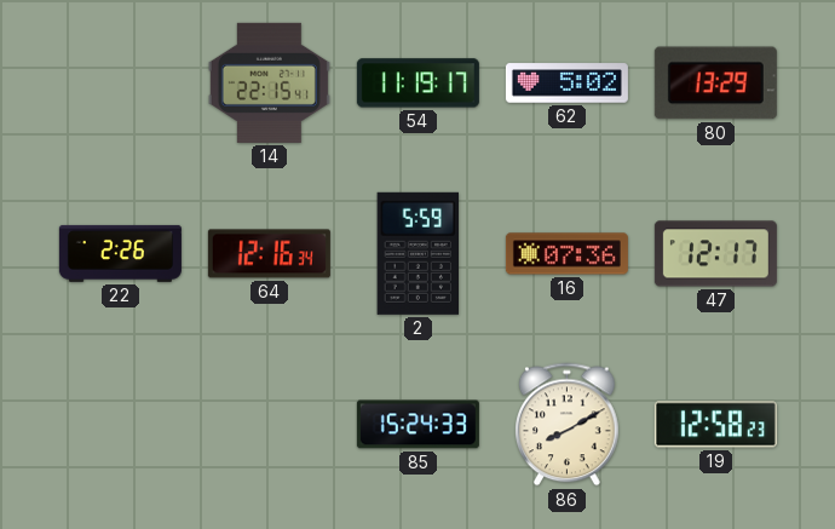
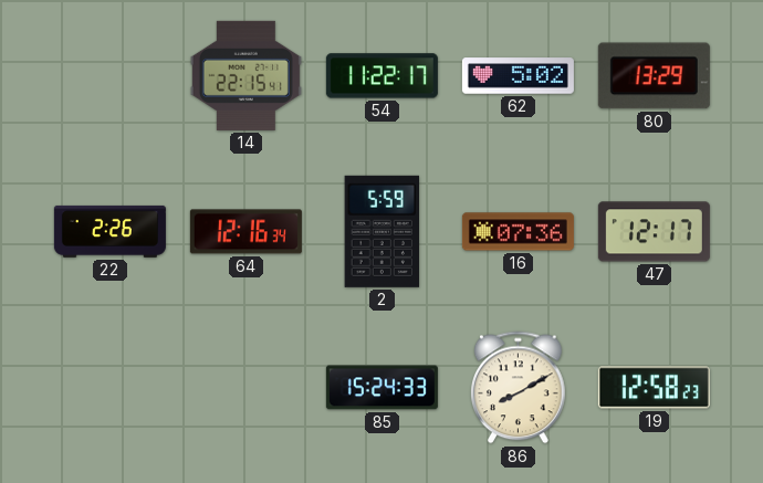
54: 11:19 -> 11:22
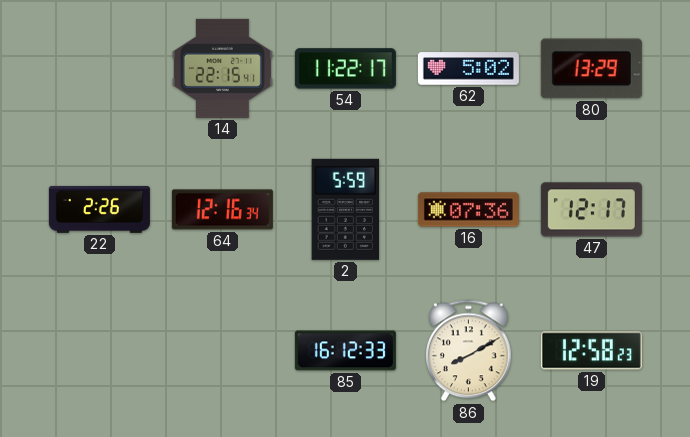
85: 15:24 -> 16:12
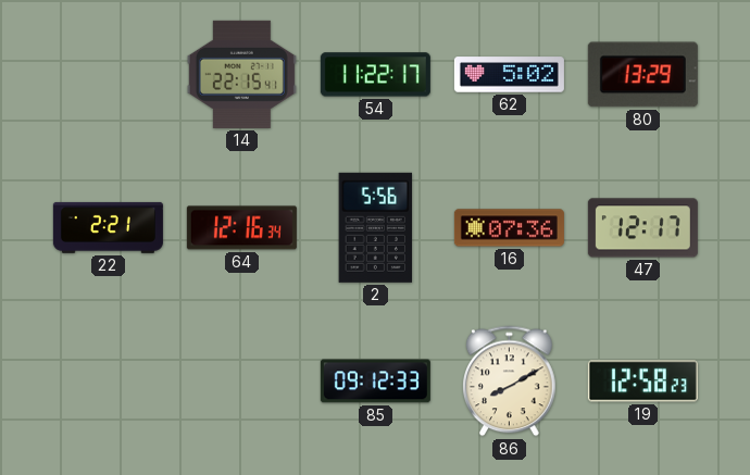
22: 2:26 -> 2:21
2: 5:59 -> 5:56
85: 16:12 -> 09:12
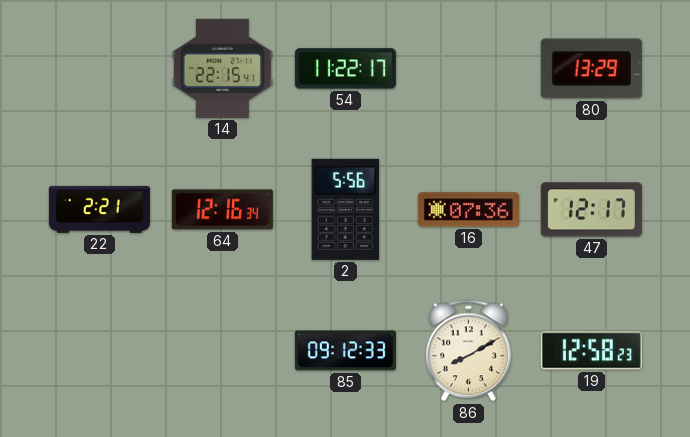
62: 5:02 -> none
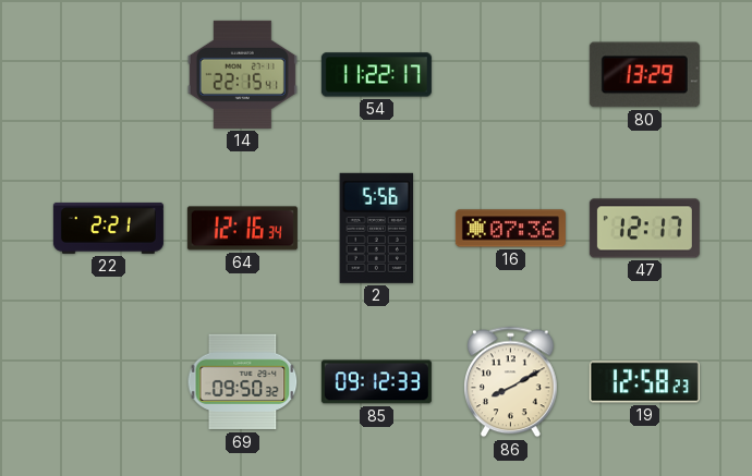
69: none -> 09:50
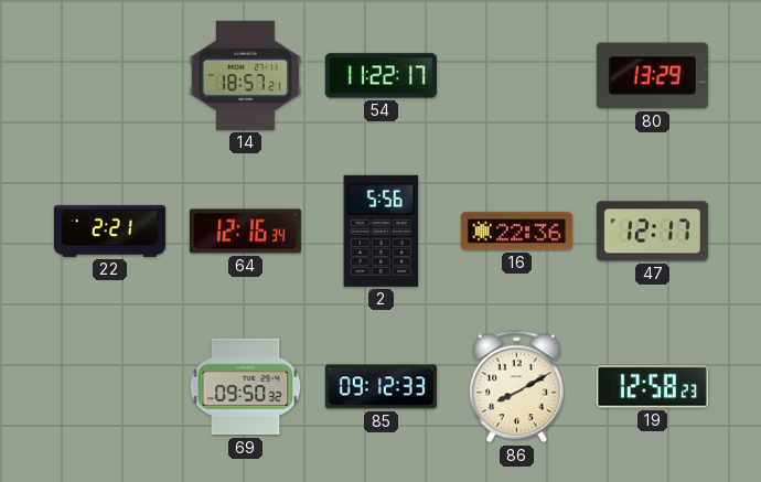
14: 22:15 -> 18:57
16: 07:36 -> 22:36
